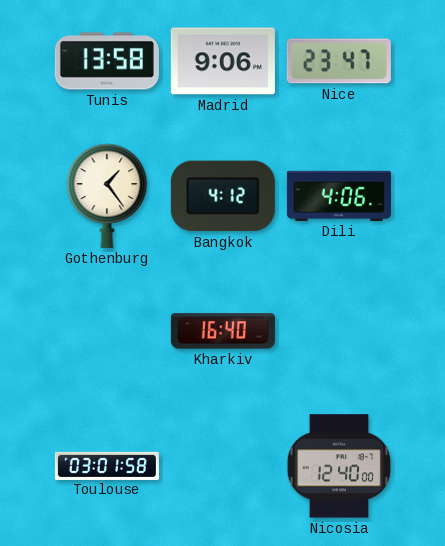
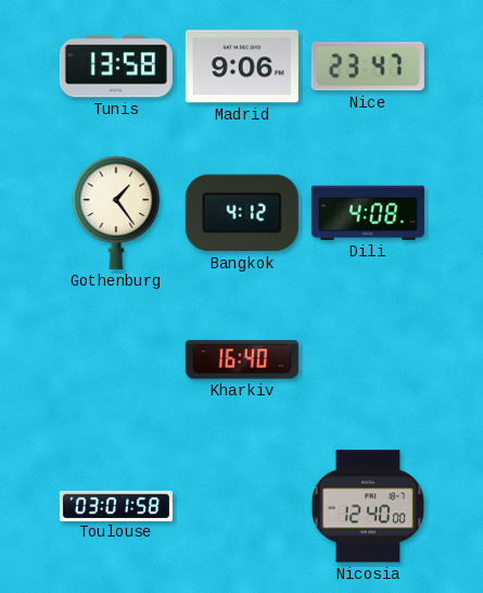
Dili: 4:06 -> 4:08
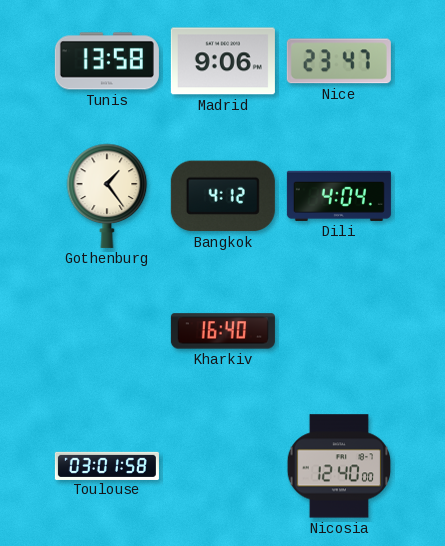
Dili: 4:08 -> 4:04
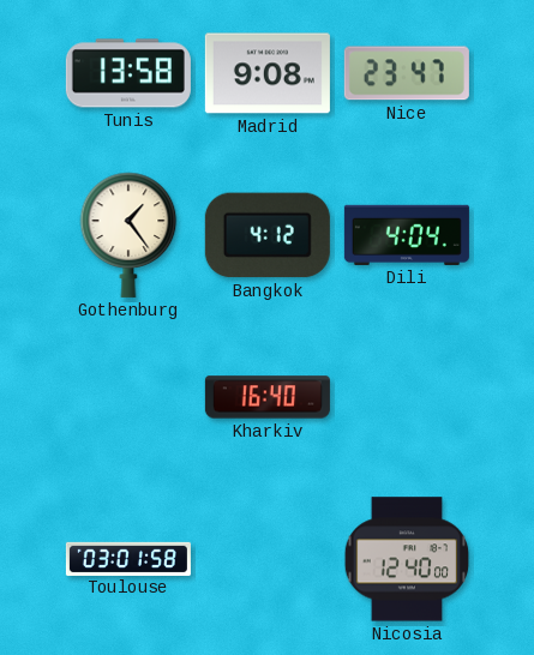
Madrid: 9:06 -> 9:08
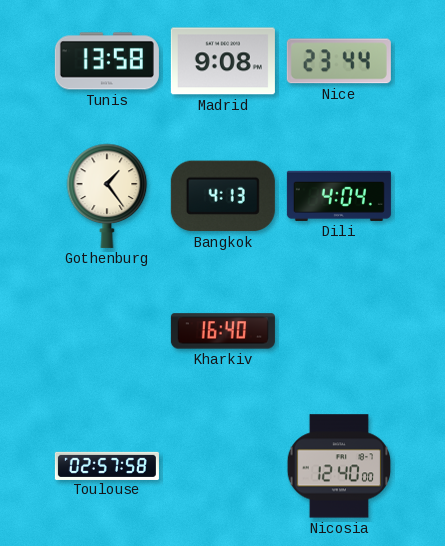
Nice: 23:47 -> 23:44
Bangkok: 4:12 -> 4:13
Toulouse: 03:01 -> 02:57
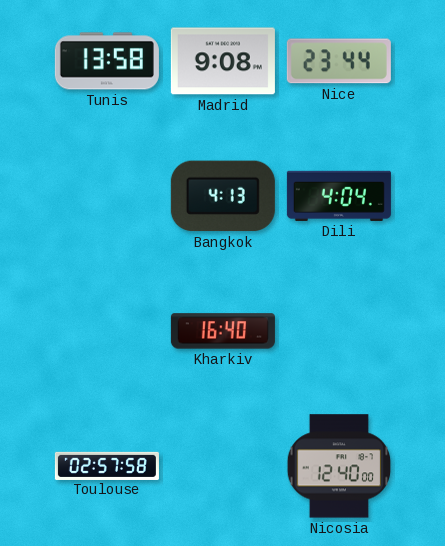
Gothenburg: 1:24 -> none
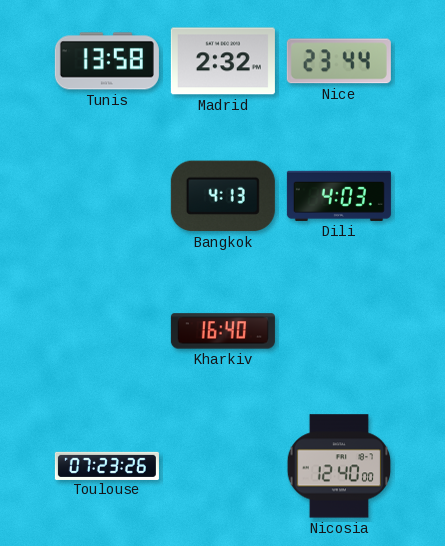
Madrid: 9:08 -> 2:32
Dili: 4:04 -> 4:03
Toulouse: 02:57 -> 07:23
